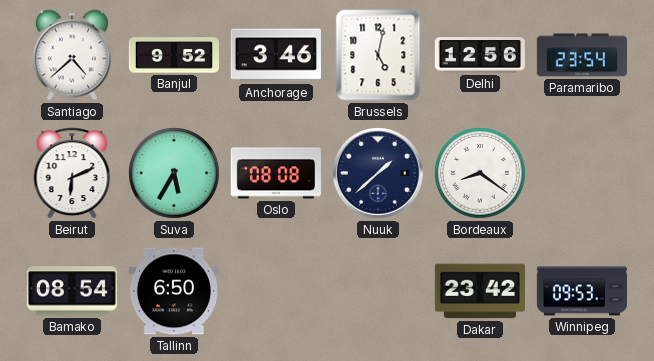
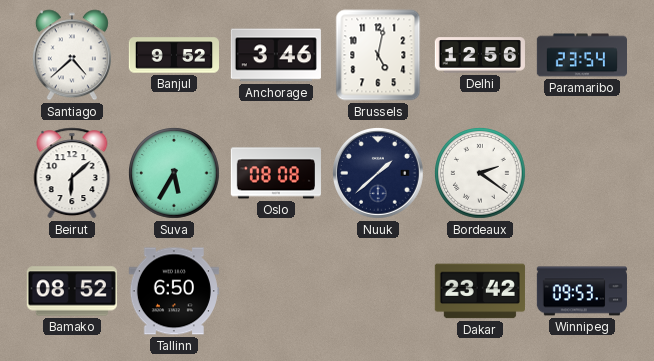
Beirut: 6:11 -> 6:08
Bordeaux: 8:21 -> 2:21
Bamako: 08:54 -> 08:52
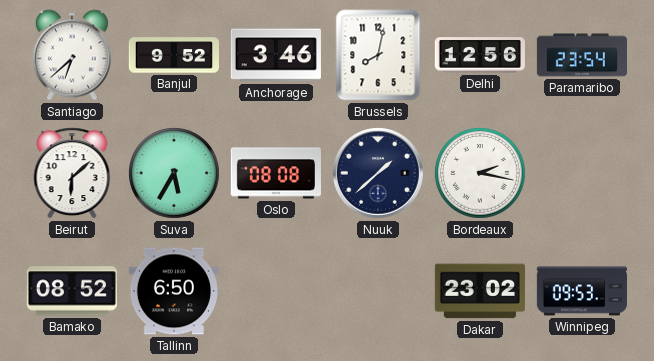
Santiago: 4:38 -> 6:38
Brussels: 5:02 -> 8:02
Bordeaux: 2:21 -> 2:17
Dakar: 23:42 -> 23:02
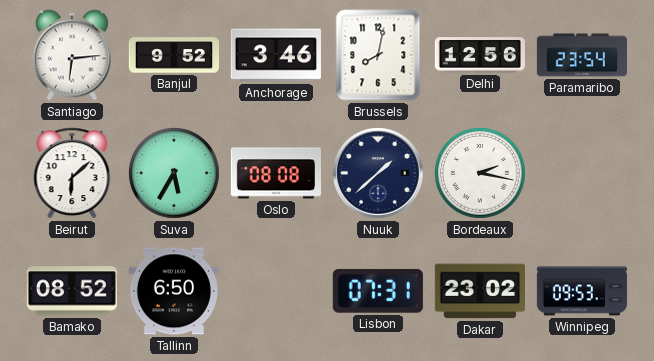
Santiago: 6:38 -> 6:14
Lisbon: none -> 07:31
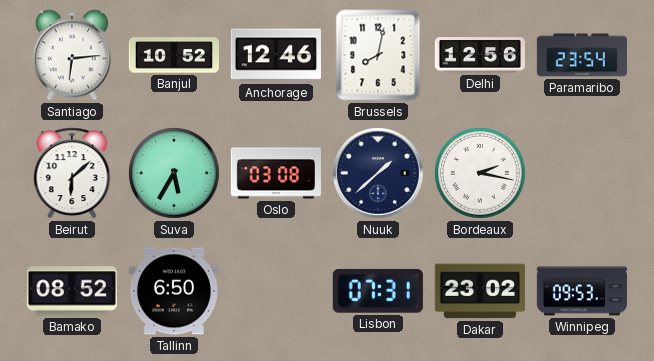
Banjul: 9:52 -> 10:52
Anchorage: 3:46 -> 12:46
Oslo: 08:08 -> 03:08
